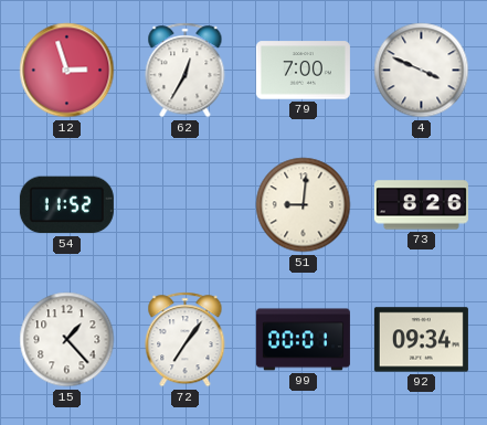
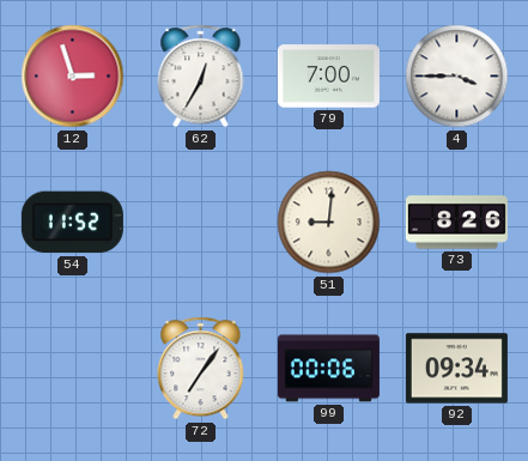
4: 3:49 -> 3:45
15: 1:23 -> none
99: 00:01 -> 00:06
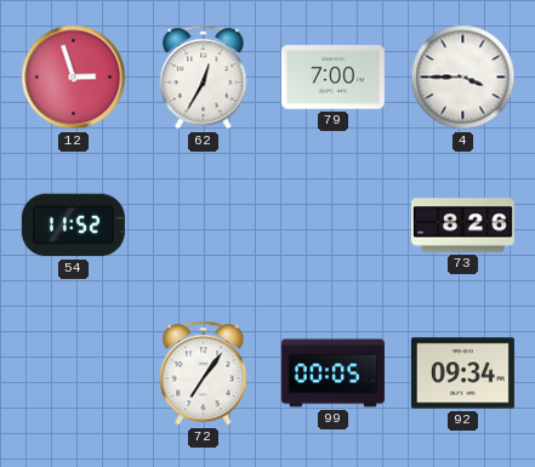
51: 9:01 -> none
99: 00:06 -> 00:05
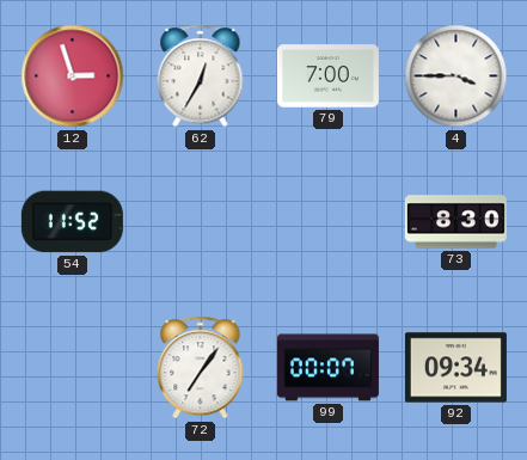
73: 8:26 -> 8:30
99: 00:05 -> 00:07
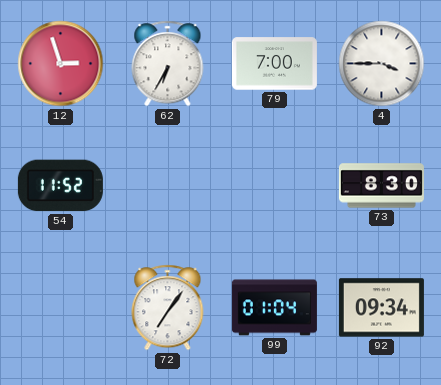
62: 12:35 -> 6:35
99: 00:07 -> 01:04
